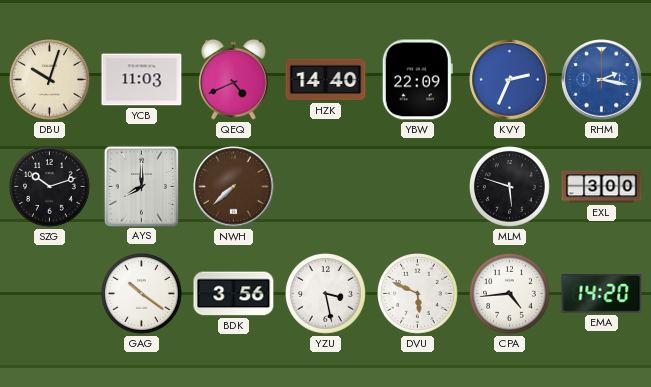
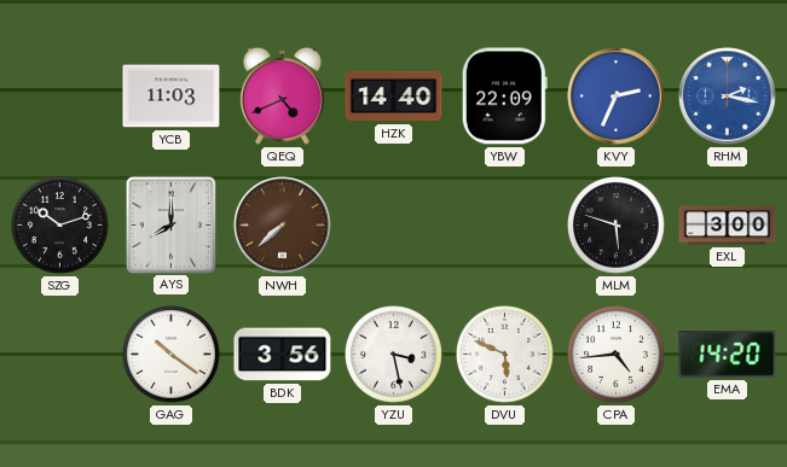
DBU: 10:03 -> none
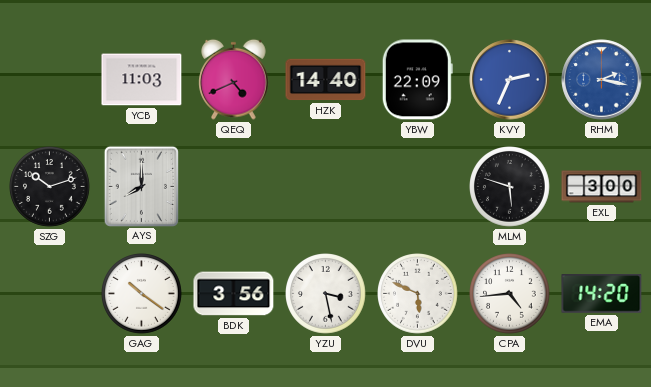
NWH: 7:38 -> none
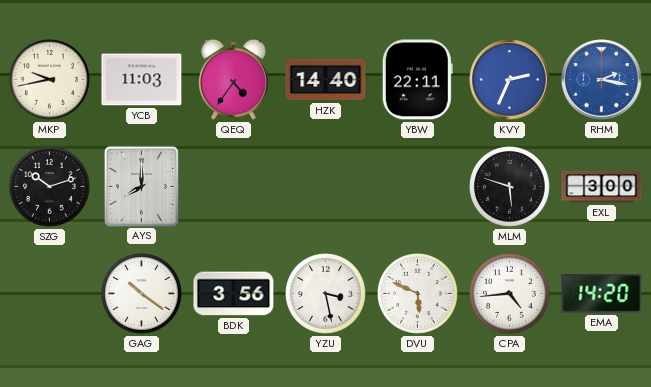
MKP: none -> 9:43
QEQ: 4:41 -> 4:36
YBW: 22:09 -> 22:11
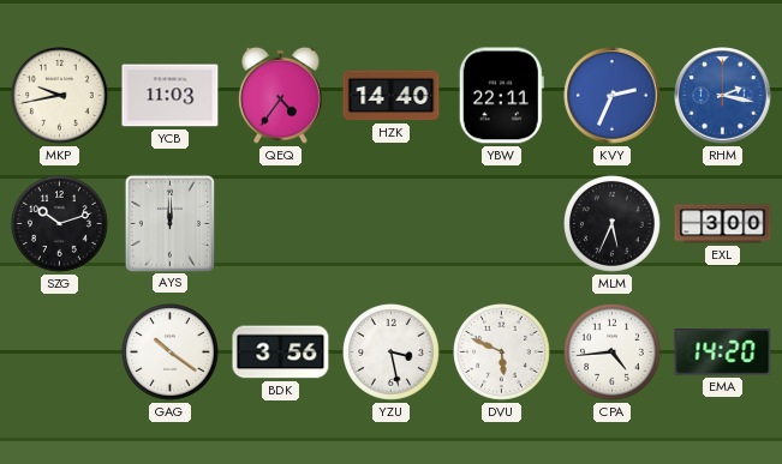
AYS: 8:00 -> 12:00
MLM: 5:48 -> 5:34
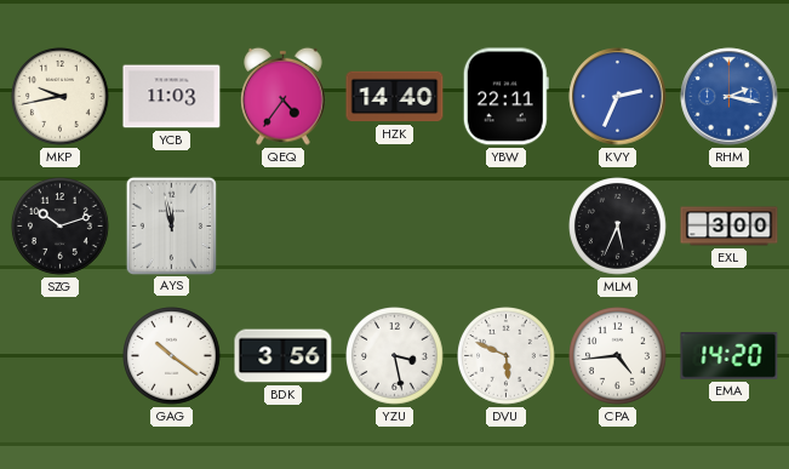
AYS: 12:00 -> 11:58
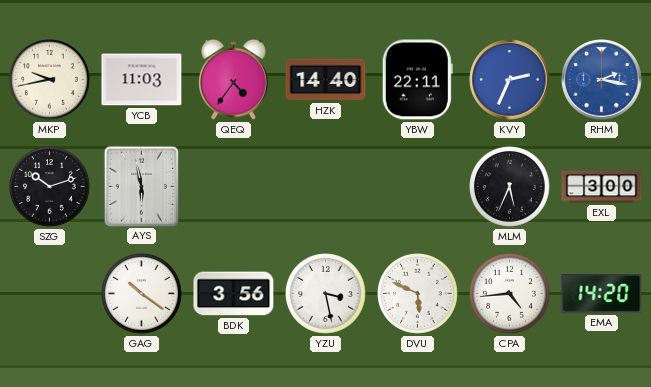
AYS: 11:58 -> 5:58
